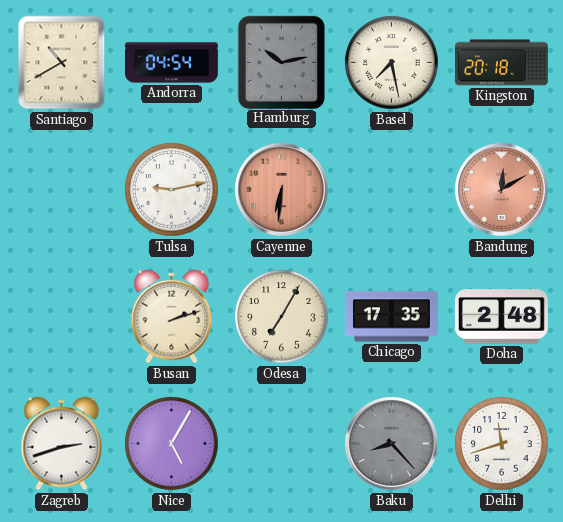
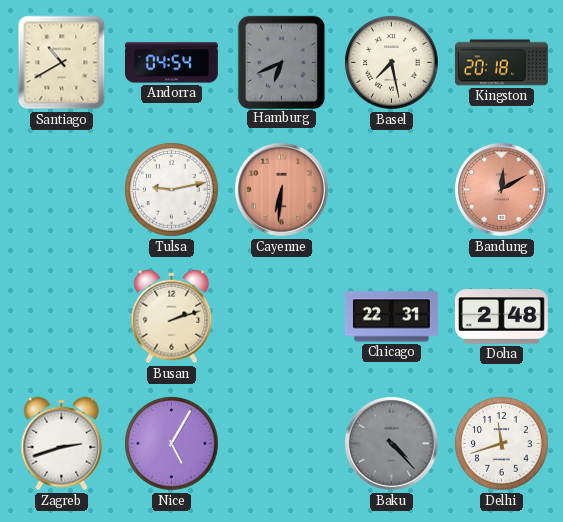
Hamburg: 10:13 -> 6:41
Odesa: 7:05 -> none
Chicago: 17:35 -> 22:31
Baku: 8:23 -> 4:23
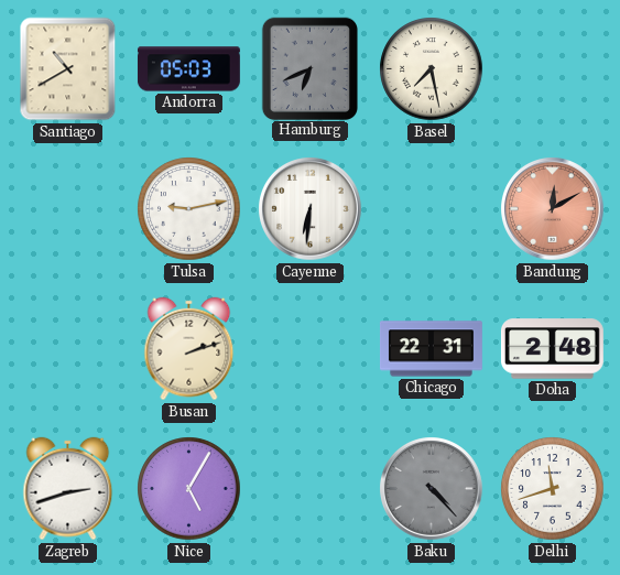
Andorra: 04:54 -> 05:03
Kingston: 20:18 -> none
Cayenne dial: salmon -> white
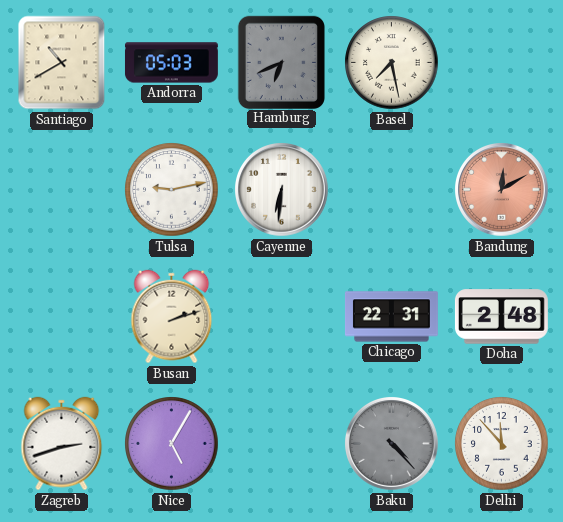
Delhi: 11:42 -> 11:53
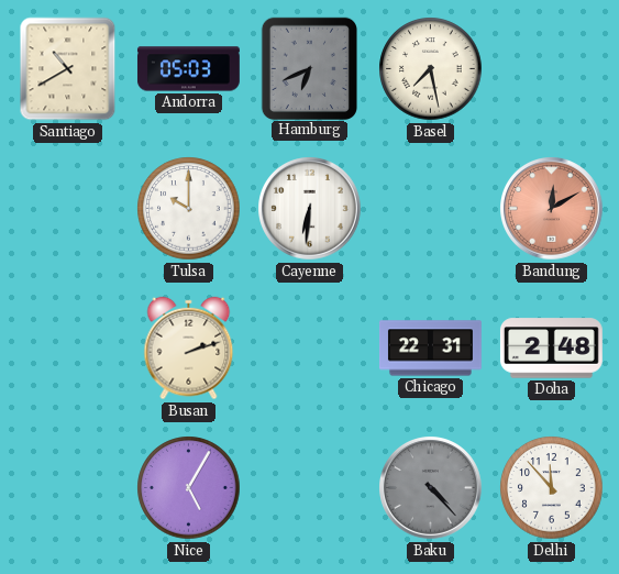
Tulsa: 9:13 -> 10:00
Zagreb: 2:42 -> none
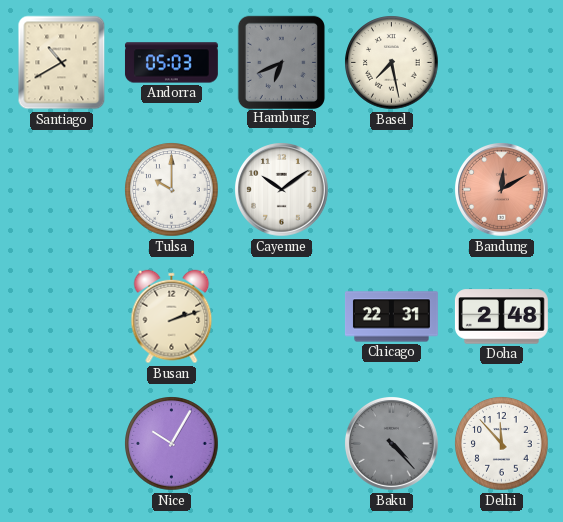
Cayenne: 6:31 -> 10:09
Nice: 5:05 -> 10:05
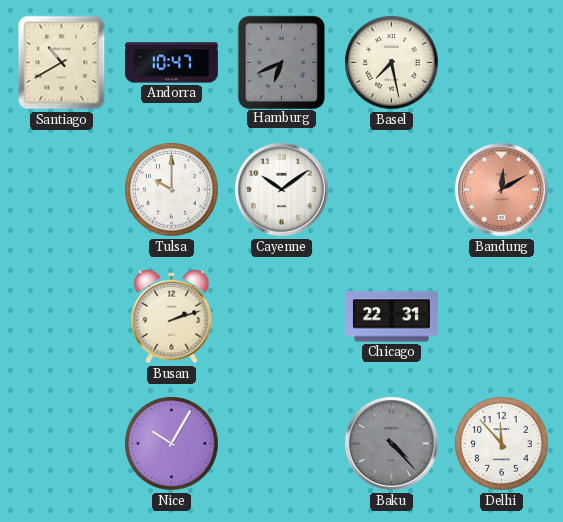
Andorra: 05:03 -> 10:47
Doha: 2:48 -> none
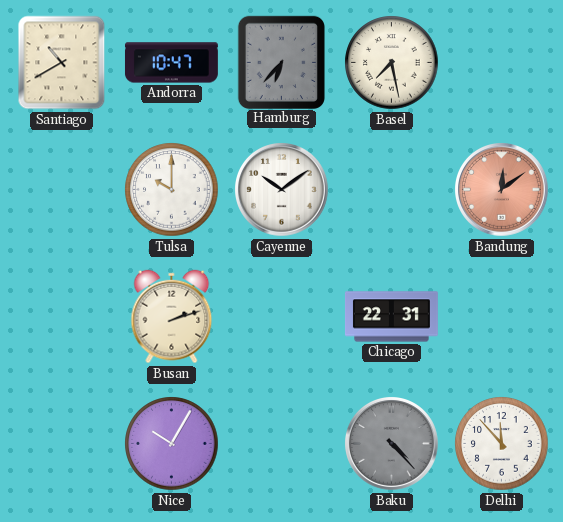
Hamburg: 6:41 -> 6:37
Bandung: 12:10 -> 12:09
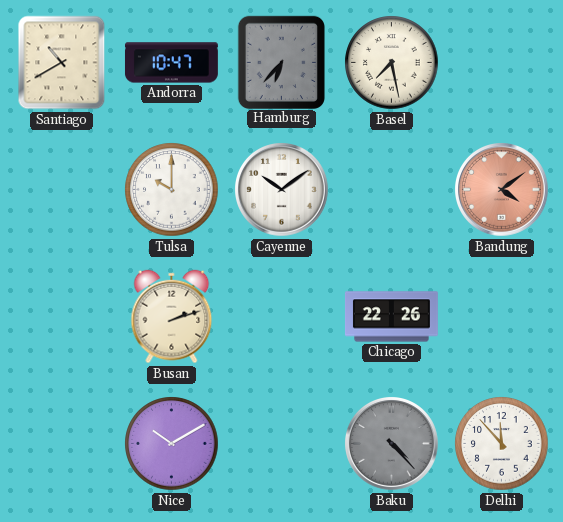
Bandung: 12:09 -> 4:09
Chicago: 22:31 -> 22:26
Nice: 10:05 -> 10:10
